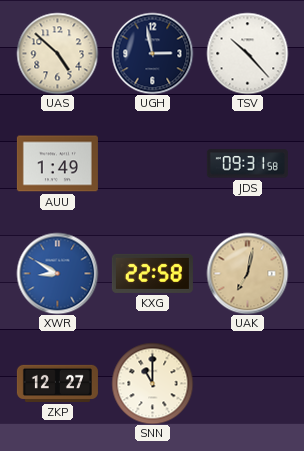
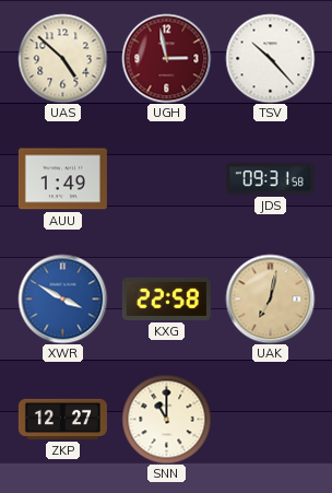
UGH dial: navy -> burgundy
XWR: 8:50 -> 3:50
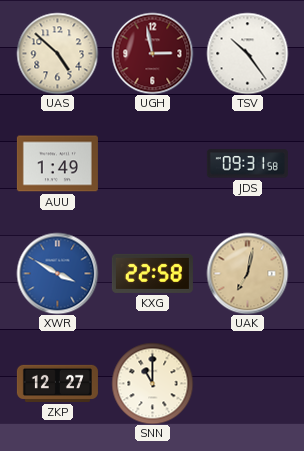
TSV: 10:23 -> 10:24
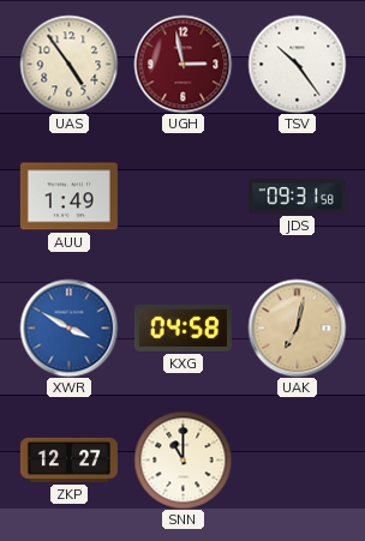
UAS: 4:52 -> 4:54
KXG: 22:58 -> 04:58
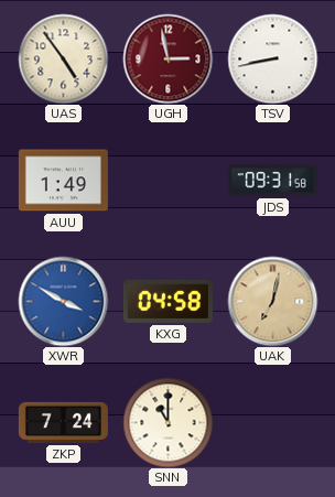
TSV: 10:24 -> 8:43
ZKP: 12:27 -> 7:24
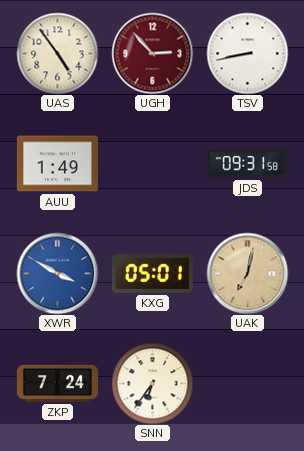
UGH: 2:58 -> 2:53
KXG: 04:58 -> 05:01
SNN: 11:00 -> 6:36
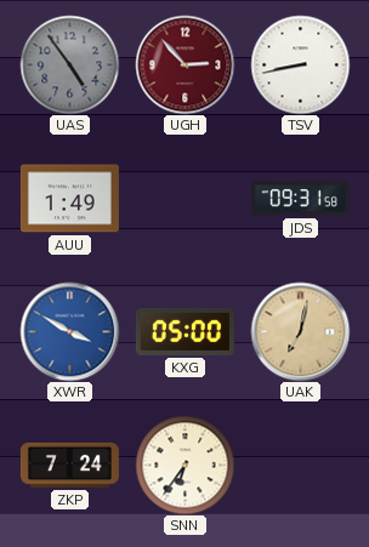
UAS dial: cream -> grey
KXG: 05:01 -> 05:00
